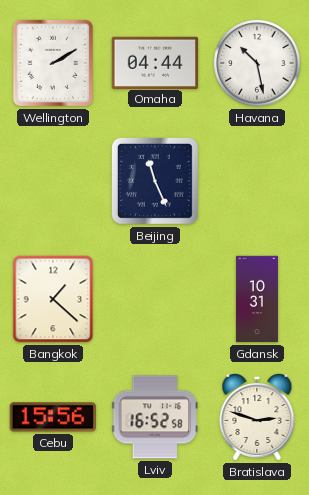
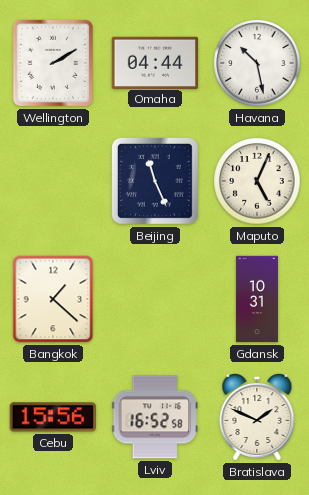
Maputo: none -> 5:04
Bratislava: 2:48 -> 1:49
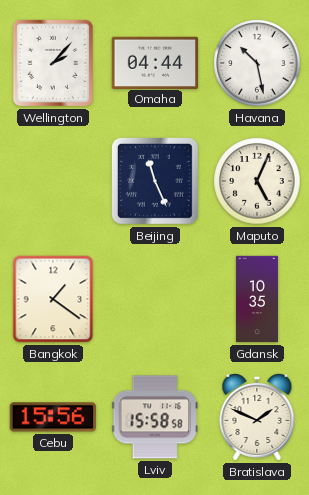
Wellington: 2:10 -> 2:07
Bangkok: 1:22 -> 1:21
Gdansk: 10:31 -> 10:35
Lviv: 16:52 -> 15:58
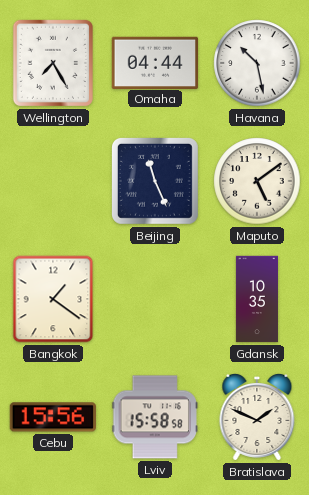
Wellington: 2:07 -> 7:25
Maputo: 5:04 -> 5:09
